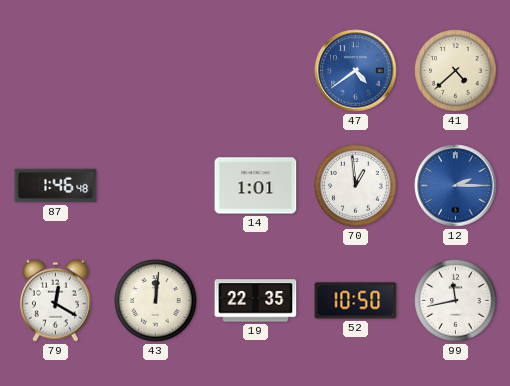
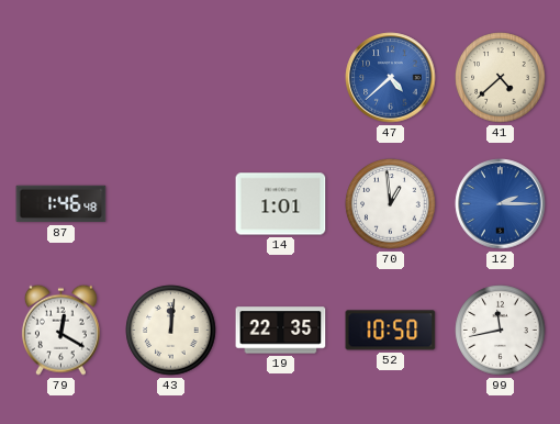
47: 4:39 -> 4:38
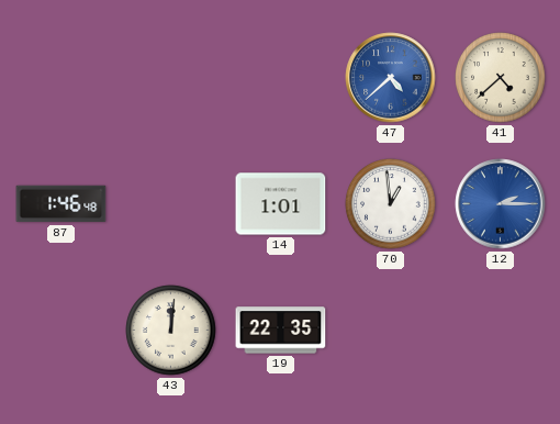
79: 12:20 -> none
52: 10:50 -> none
99: 11:43 -> none
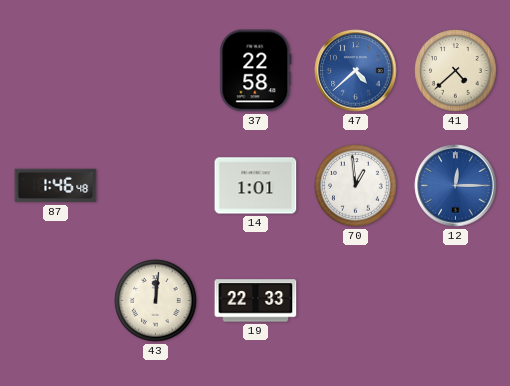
37: none -> 22:58
12: 2:15 -> 12:15
19: 22:35 -> 22:33
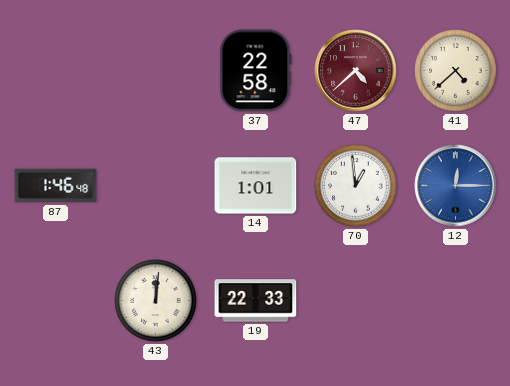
47 dial: blue -> burgundy
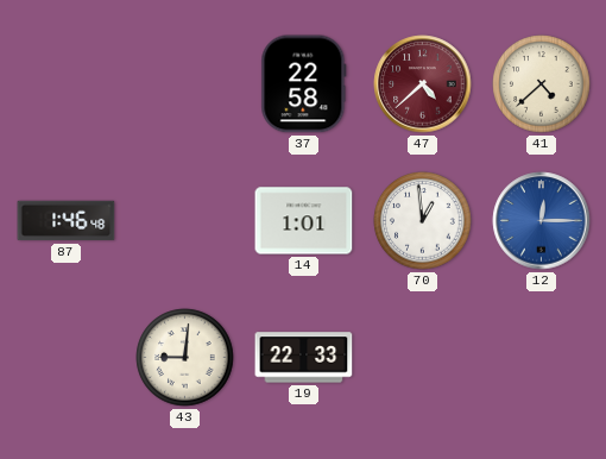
43: 12:01 -> 9:01
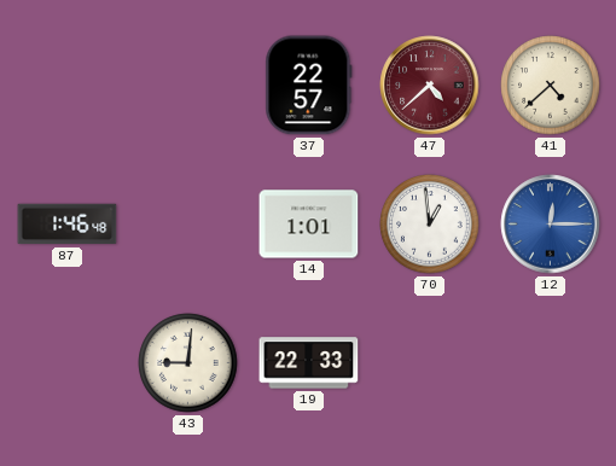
37: 22:58 -> 22:57
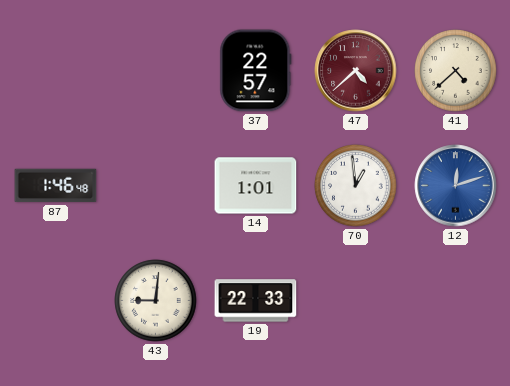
12: 12:15 -> 12:12
